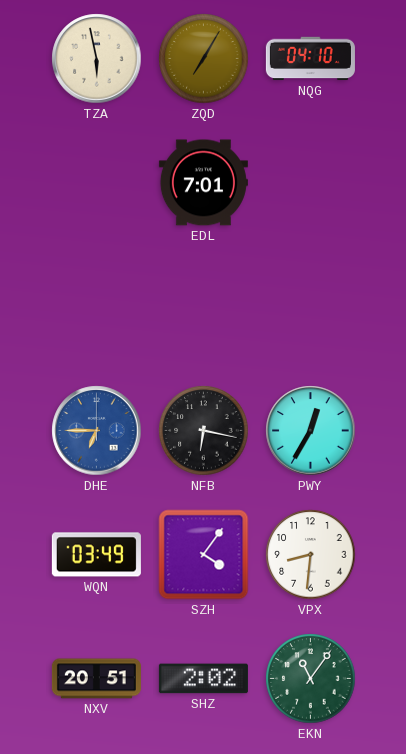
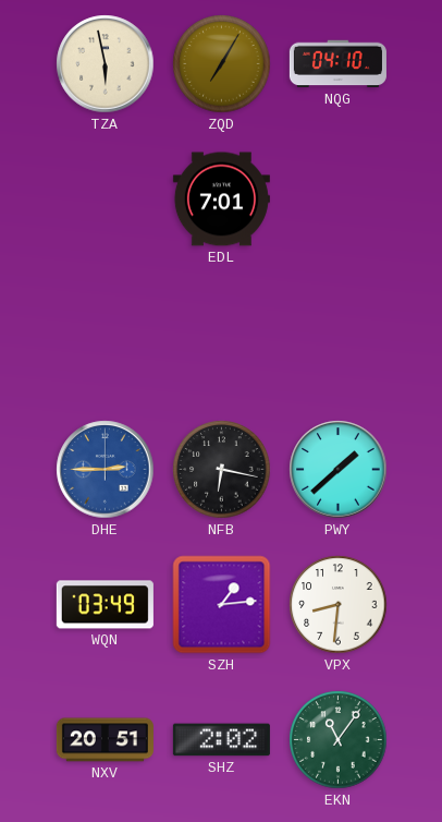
DHE: 6:45 -> 2:45
PWY: 12:35 -> 1:38
SZH: 4:06 -> 1:14
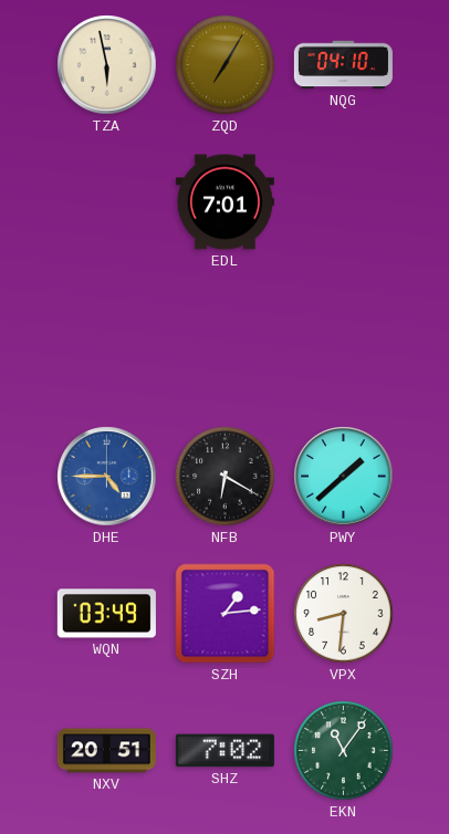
DHE: 2:45 -> 4:45
NFB: 6:17 -> 6:20
SHZ: 2:02 -> 7:02
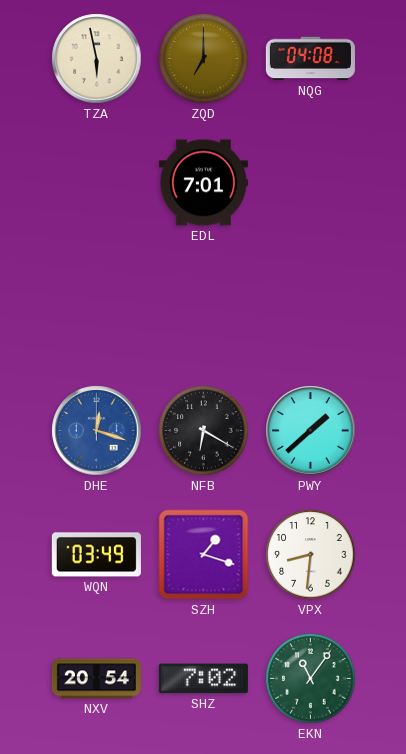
ZQD: 7:05 -> 7:00
NQG: 04:10 -> 04:08
DHE: 4:45 -> 12:18
SZH: 1:14 -> 1:18
NXV: 20:51 -> 20:54
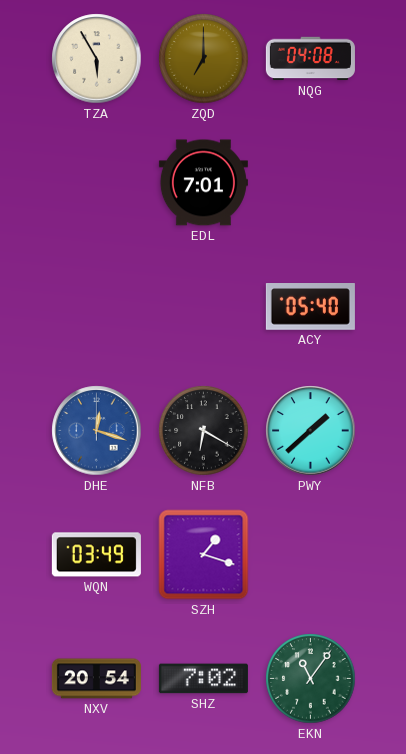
TZA: 5:58 -> 5:55
ACY: none -> 05:40
VPX: 8:31 -> none
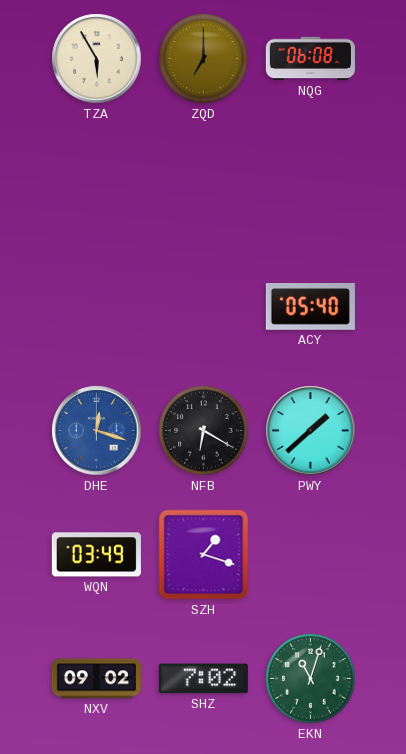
NQG: 04:08 -> 06:08
EDL: 7:01 -> none
NXV: 20:54 -> 09:02
EKN: 11:06 -> 11:03
